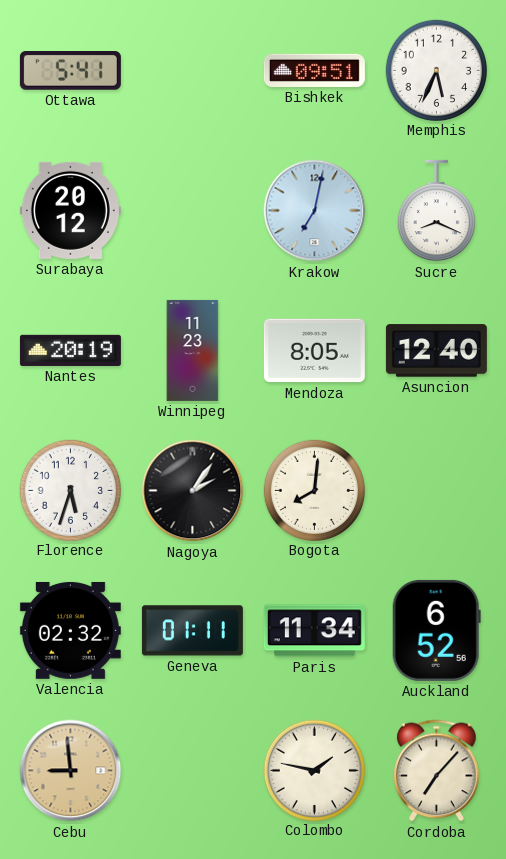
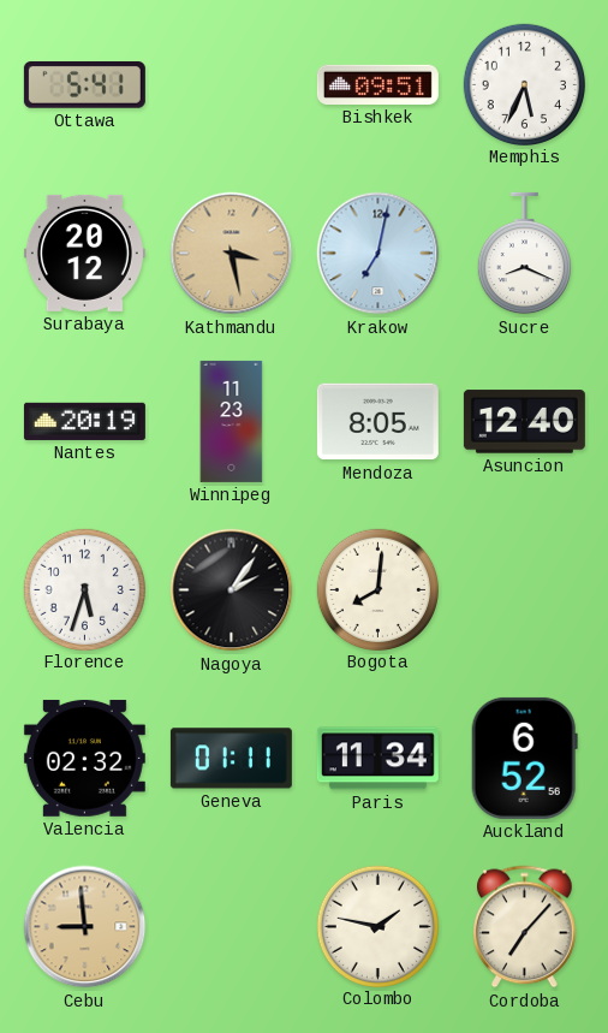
Kathmandu: none -> 3:28
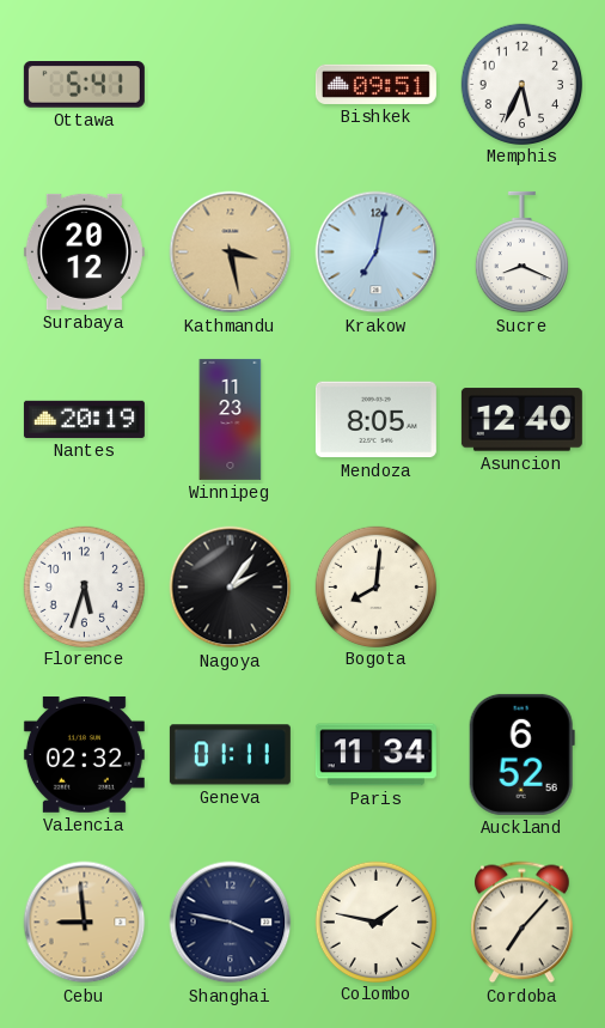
Shanghai: none -> 3:47
